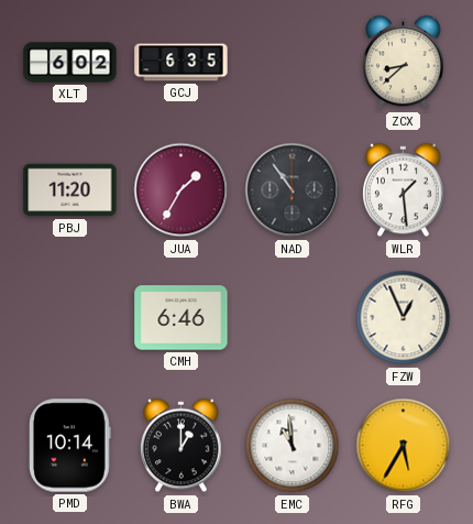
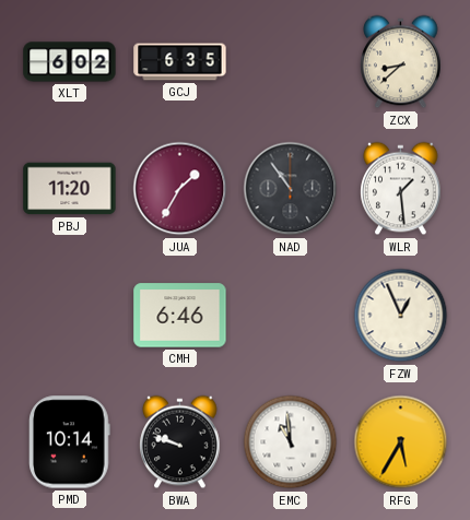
BWA: 1:00 -> 9:48
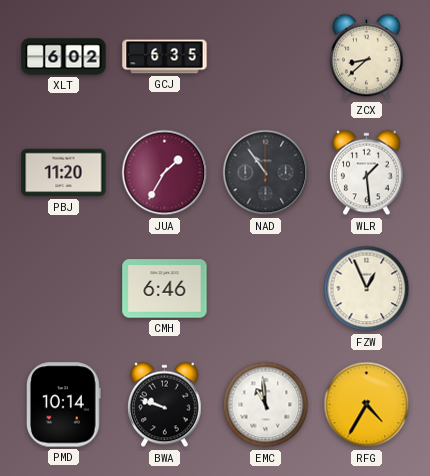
RFG: 5:35 -> 4:35
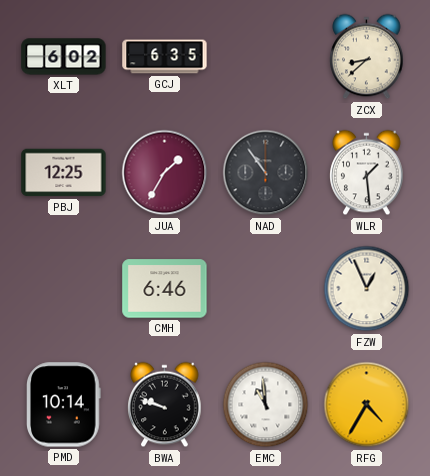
PBJ: 11:20 -> 12:25
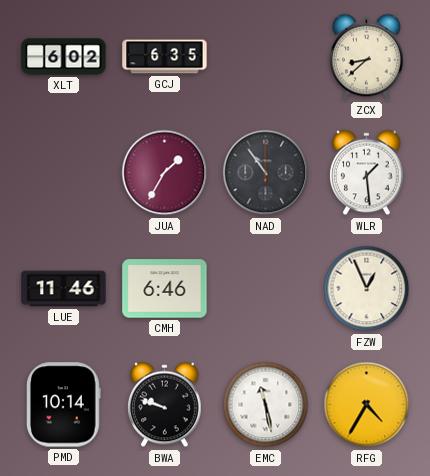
PBJ: 12:25 -> none
LUE: none -> 11:46
EMC: 10:59 -> 11:28
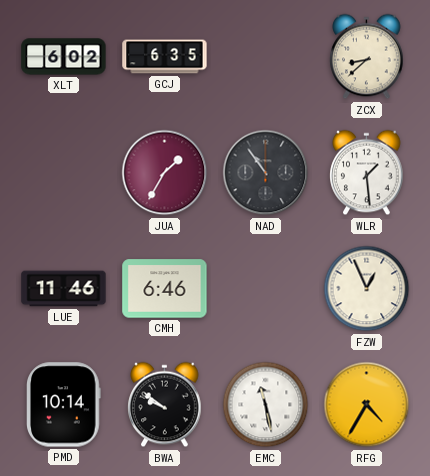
BWA: 9:48 -> 9:51
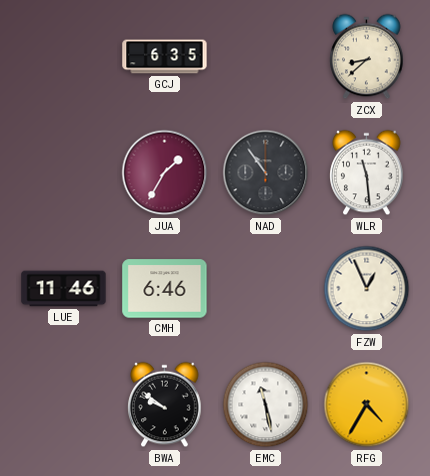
XLT: 6:02 -> none
WLR: 1:29 -> 11:29
PMD: 10:14 -> none
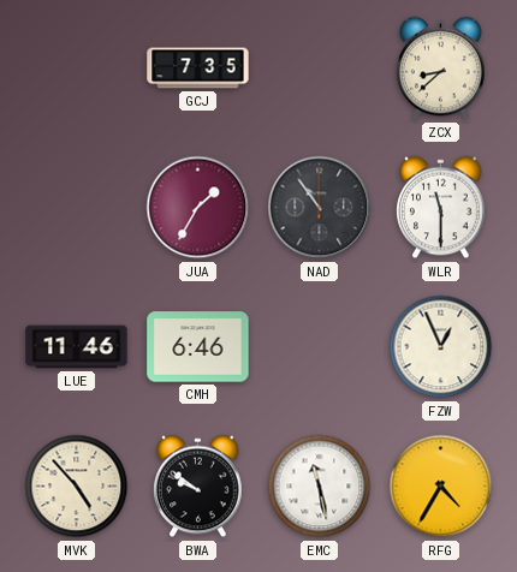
GCJ: 6:35 -> 7:35
WLR: 11:29 -> 11:30
MVK: none -> 4:53
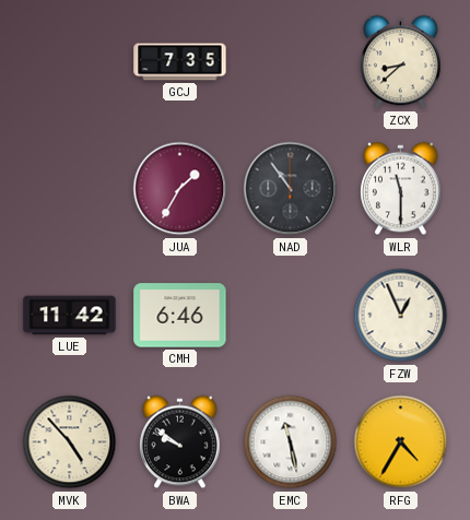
LUE: 11:46 -> 11:42
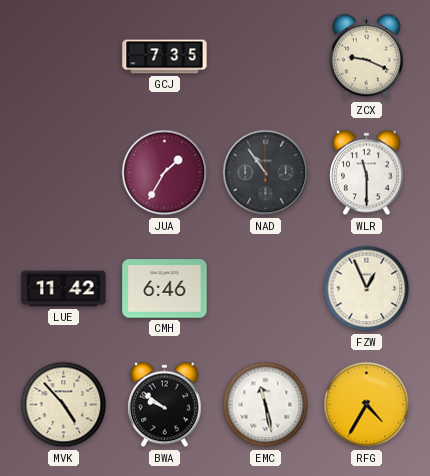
ZCX: 8:38 -> 9:19
